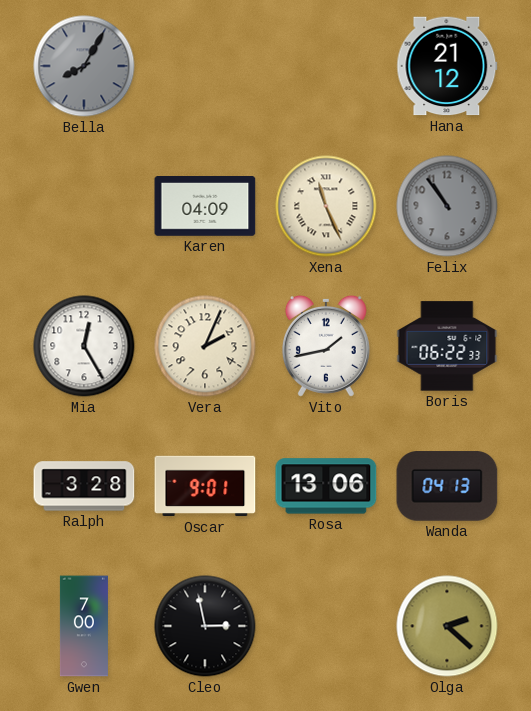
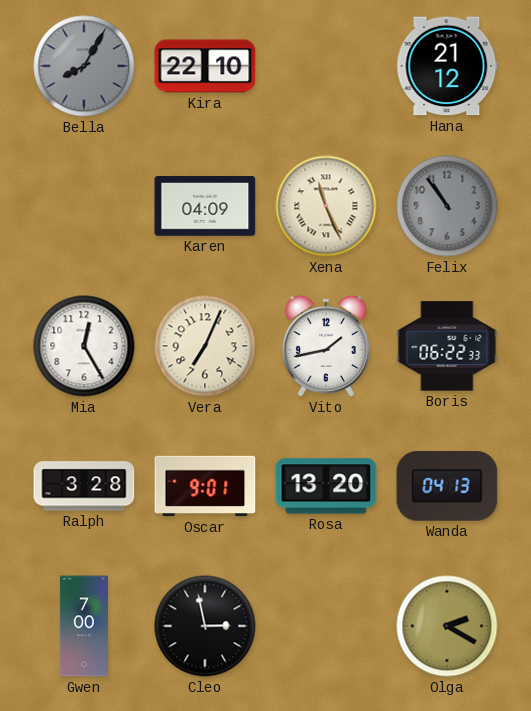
Kira: none -> 22:10
Vera: 2:04 -> 7:04
Rosa: 13:06 -> 13:20
Olga: 2:22 -> 2:20
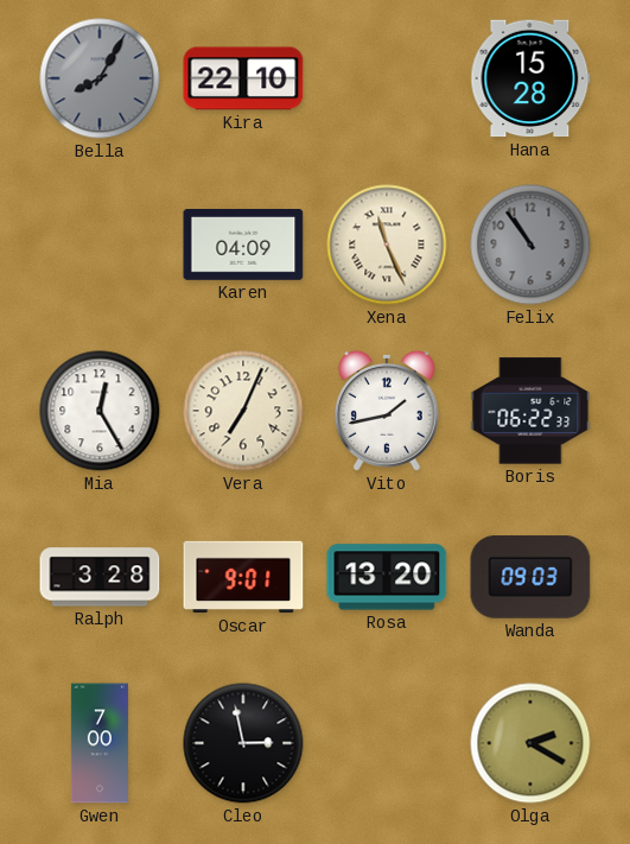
Hana: 21:12 -> 15:28
Wanda: 04:13 -> 09:03
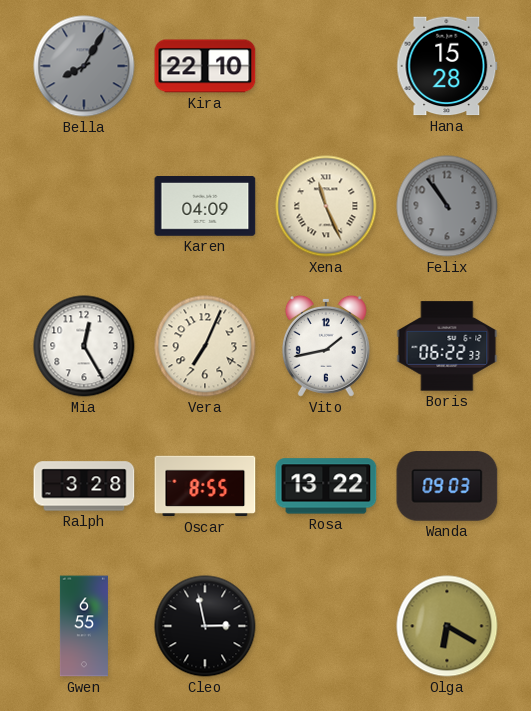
Oscar: 9:01 -> 8:55
Rosa: 13:20 -> 13:22
Gwen: 7:00 -> 6:55
Olga: 2:20 -> 6:20
